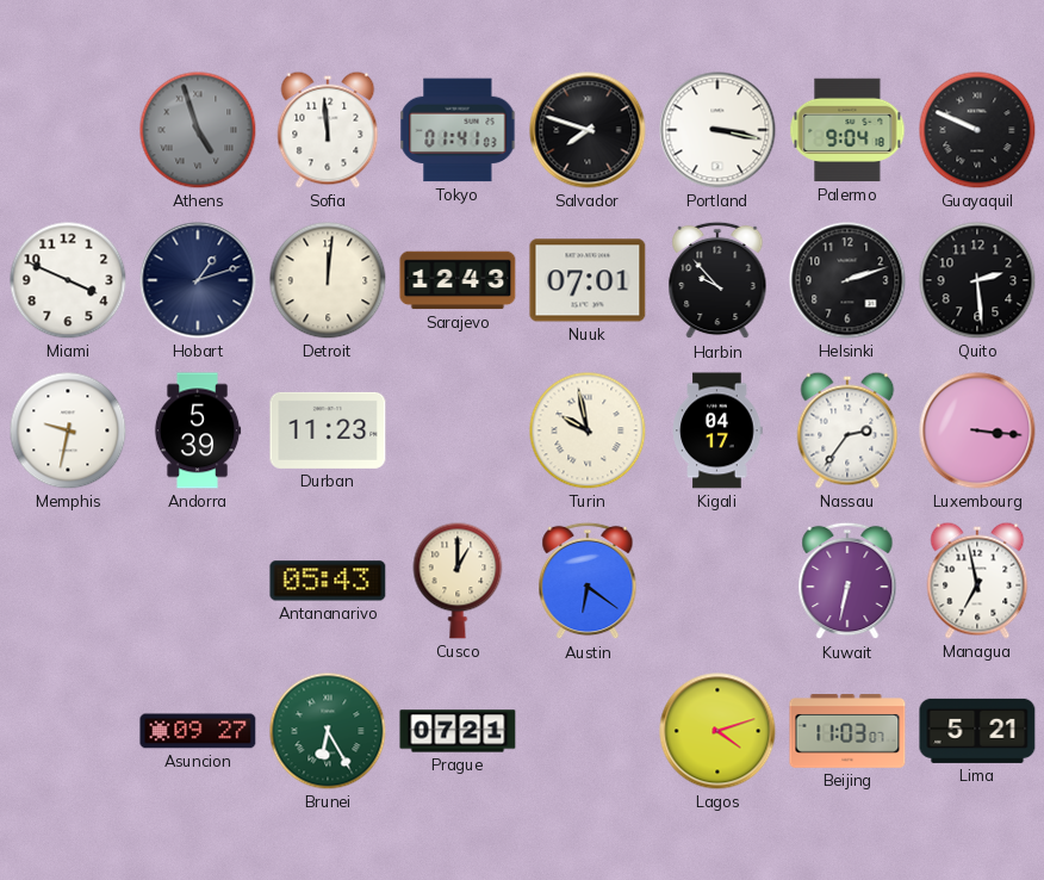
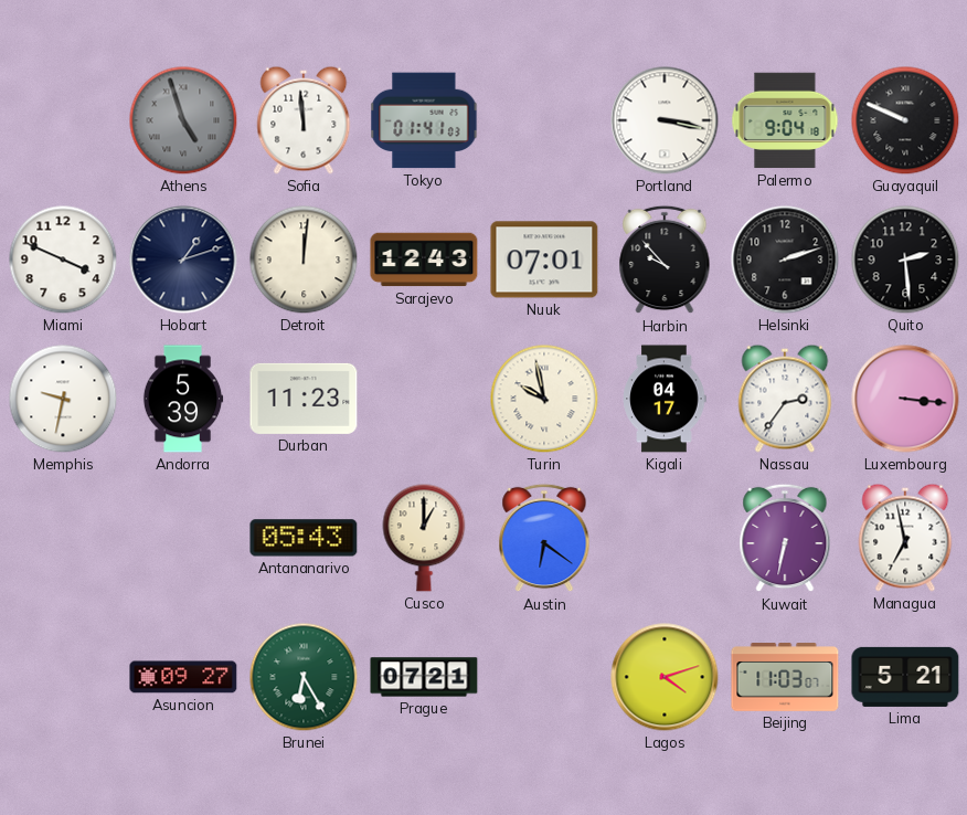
Salvador: 7:48 -> none
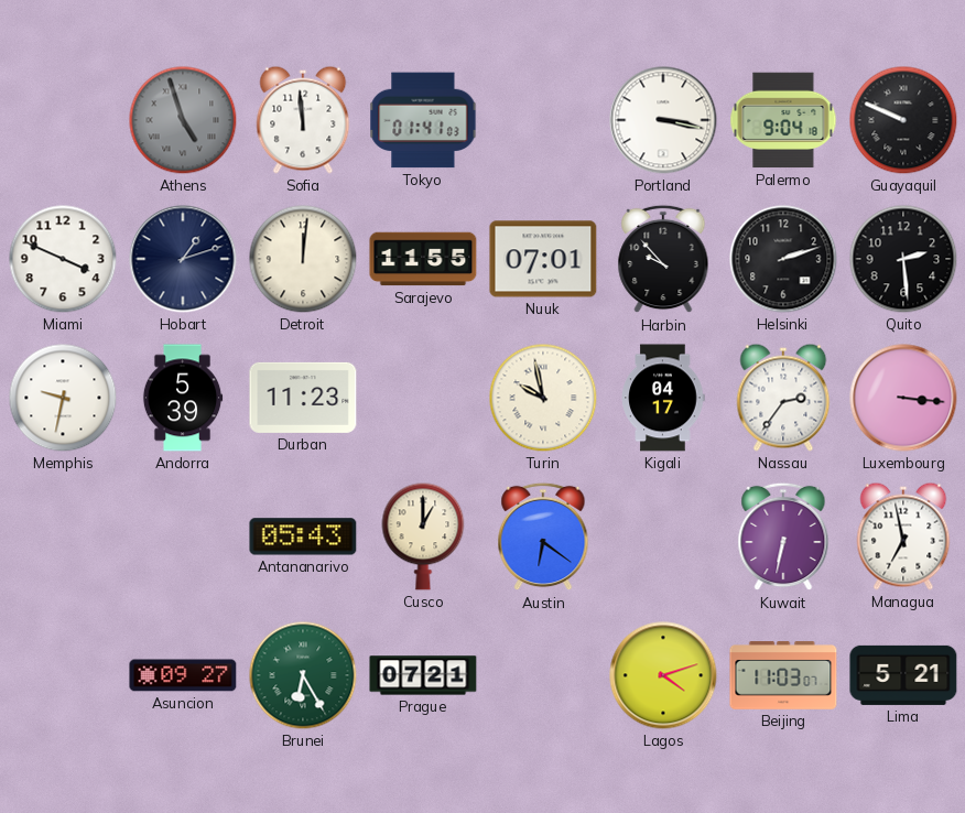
Sarajevo: 12:43 -> 11:55
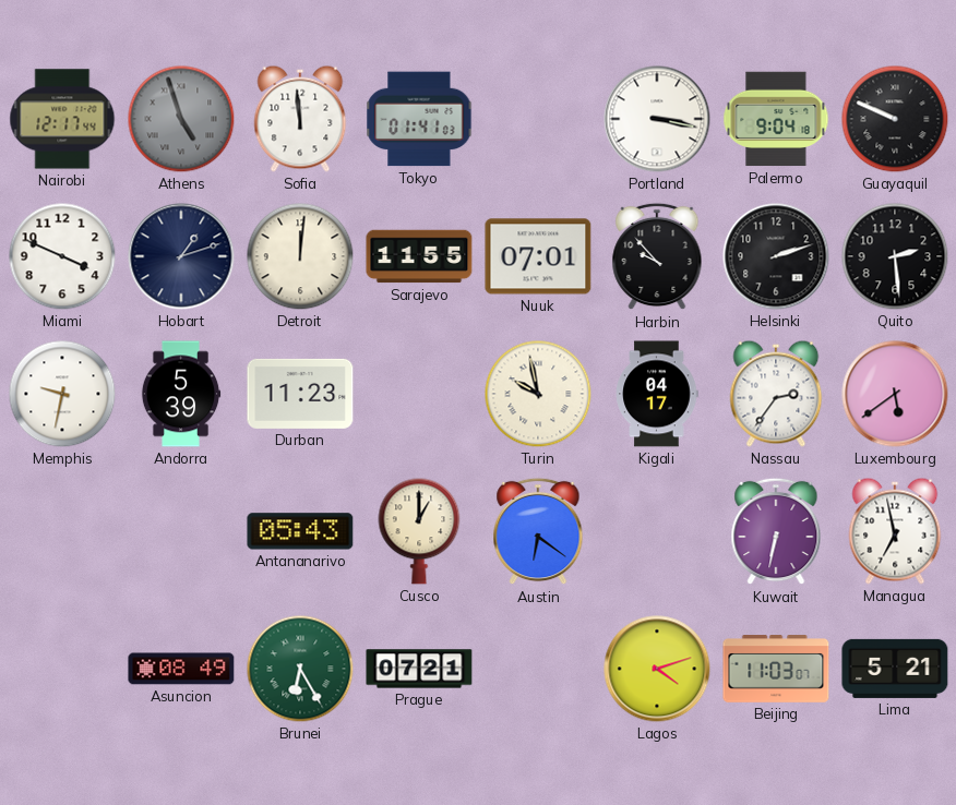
Nairobi: none -> 12:17
Luxembourg: 3:16 -> 5:39
Asuncion: 09:27 -> 08:49
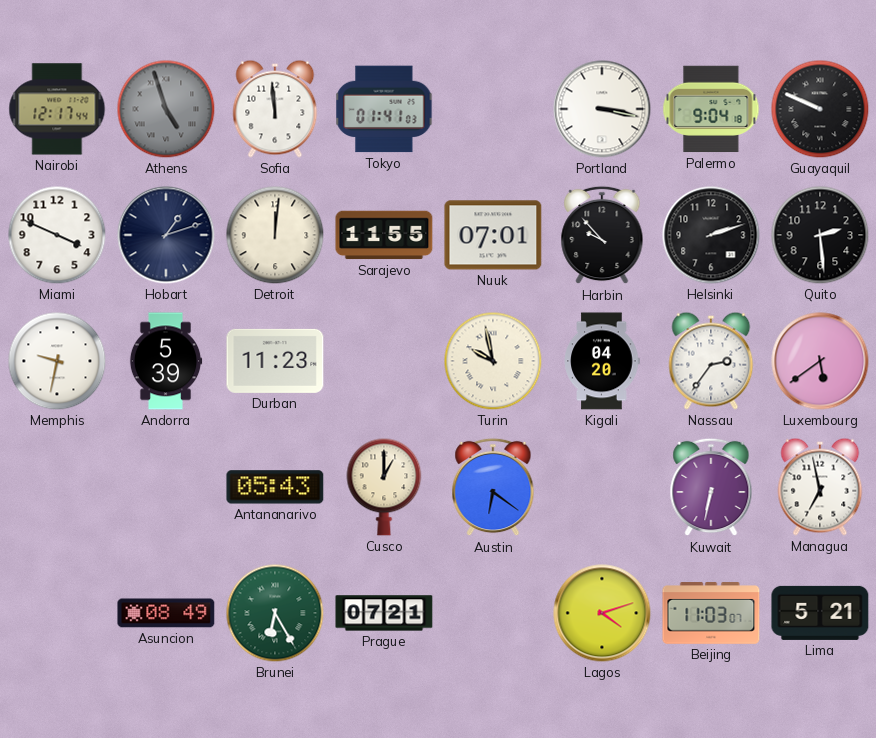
Kigali: 04:17 -> 04:20
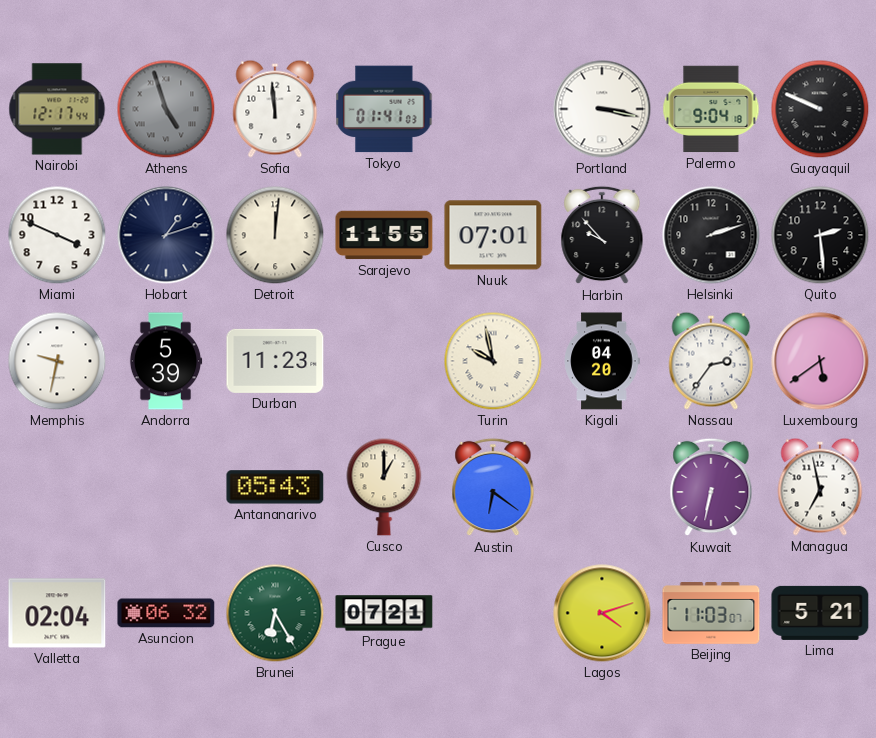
Valletta: none -> 02:04
Asuncion: 08:49 -> 06:32
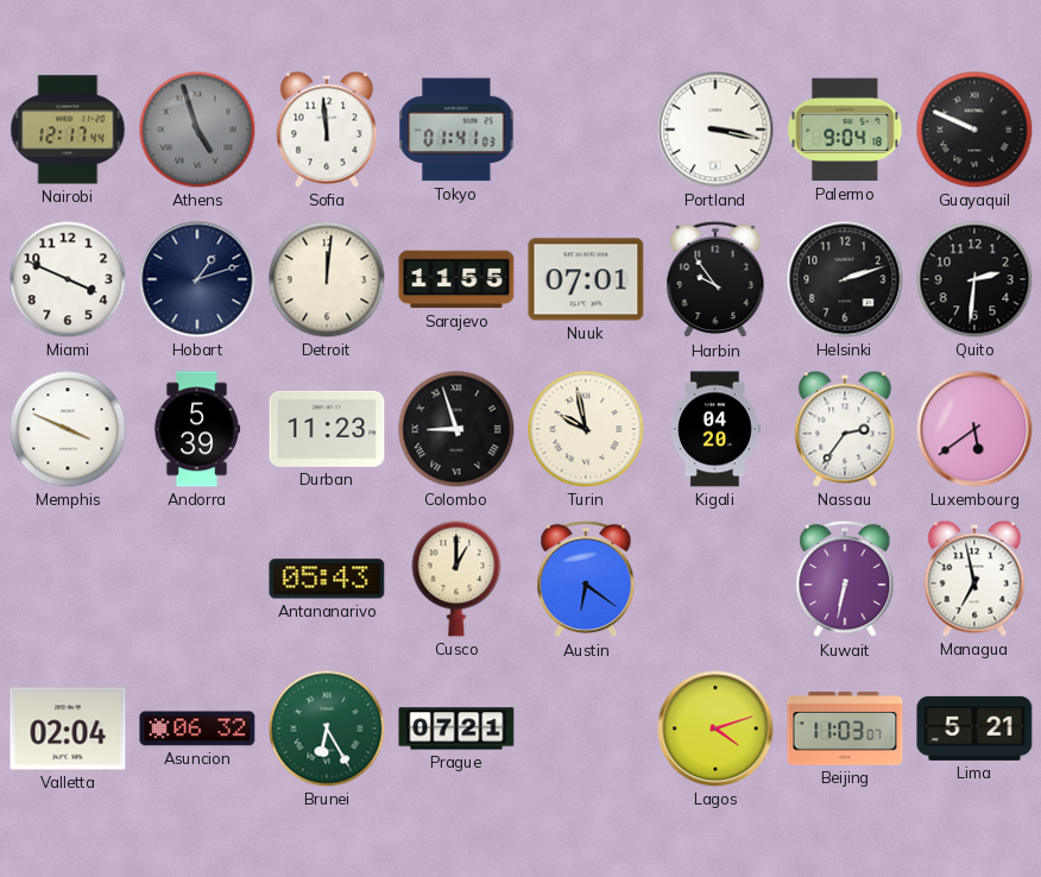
Harbin: 9:53 -> 9:54
Quito: 2:29 -> 2:31
Memphis: 9:32 -> 3:49
Colombo: none -> 8:57
